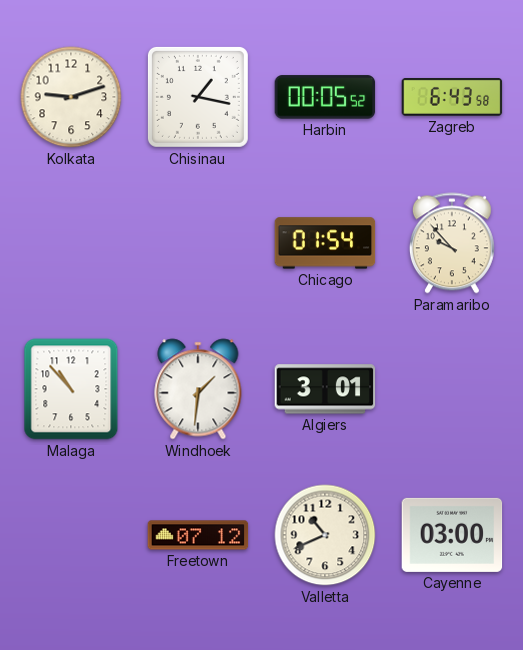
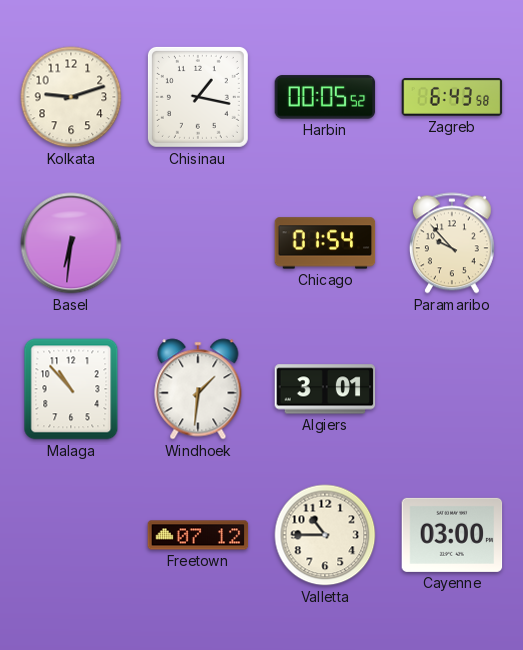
Basel: none -> 6:31
Valletta: 10:41 -> 10:45
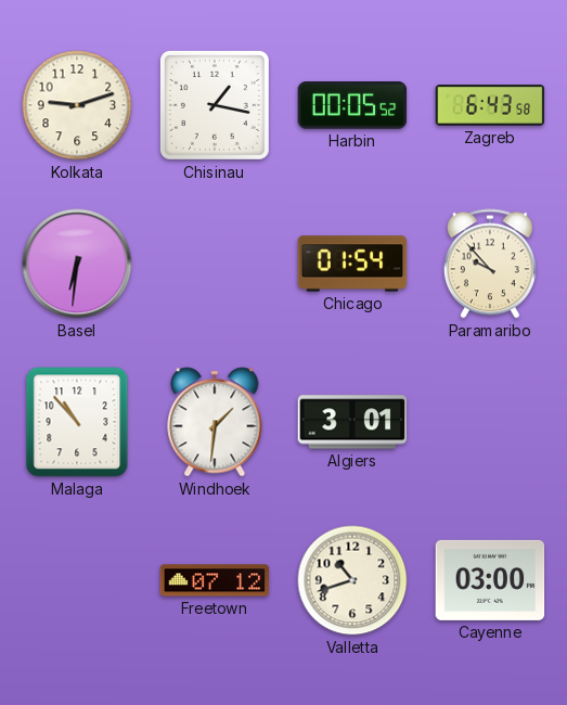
Valletta: 10:45 -> 10:42
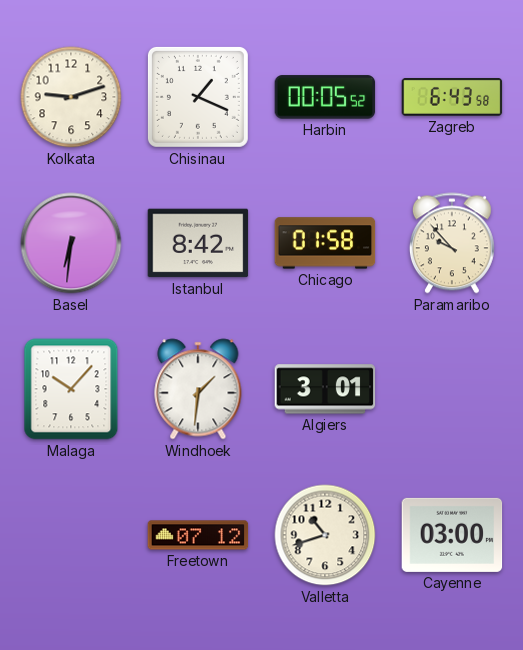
Chisinau: 1:17 -> 1:19
Istanbul: none -> 8:42
Chicago: 01:54 -> 01:58
Malaga: 10:53 -> 10:07
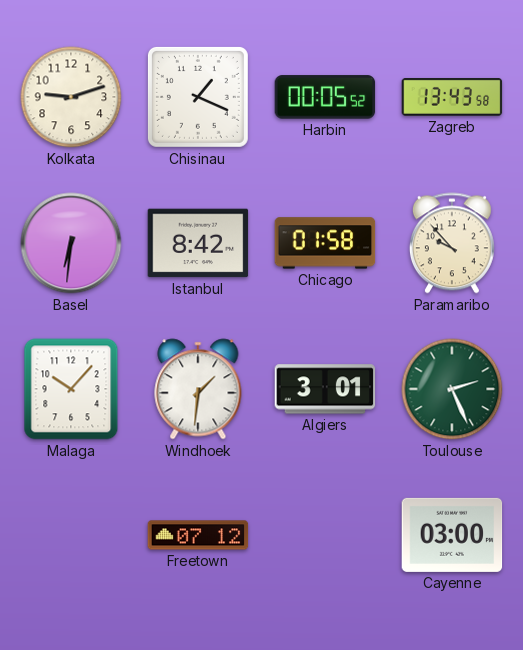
Zagreb: 6:43 -> 13:43
Toulouse: none -> 2:26
Valletta: 10:42 -> none
